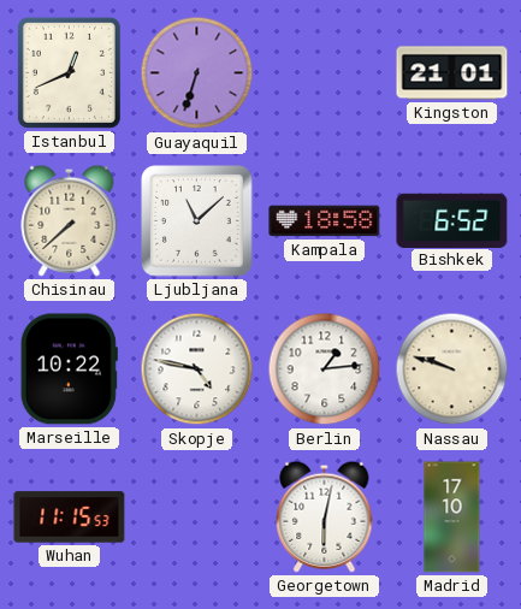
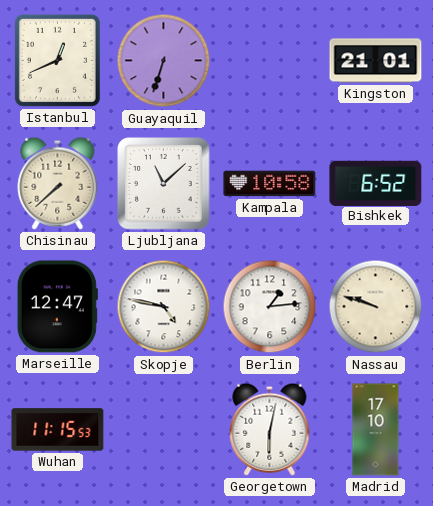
Kampala: 18:58 -> 10:58
Marseille: 10:22 -> 12:47
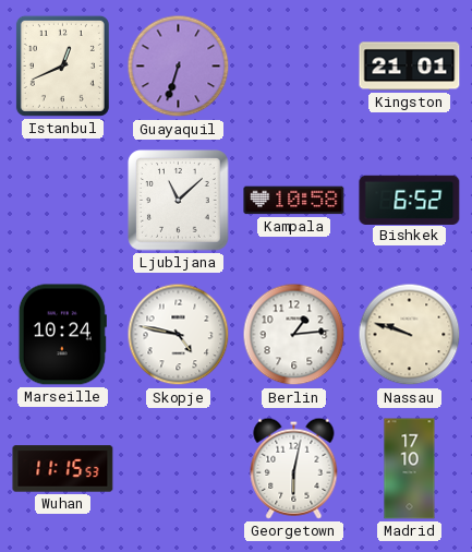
Chisinau: 7:38 -> none
Marseille: 12:47 -> 10:24
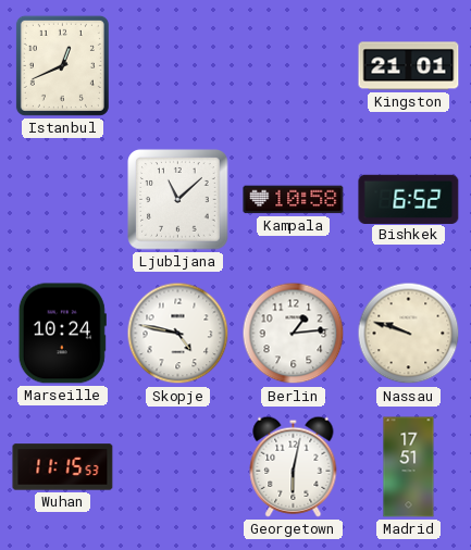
Guayaquil: 6:33 -> none
Madrid: 17:10 -> 17:51
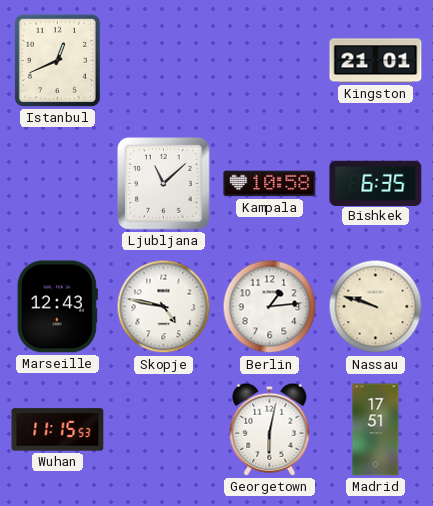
Bishkek: 6:52 -> 6:35
Marseille: 10:24 -> 12:43
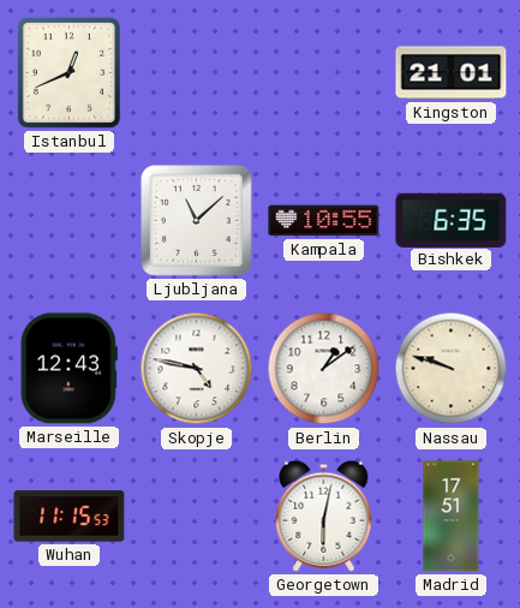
Kampala: 10:58 -> 10:55
Berlin: 1:14 -> 1:09
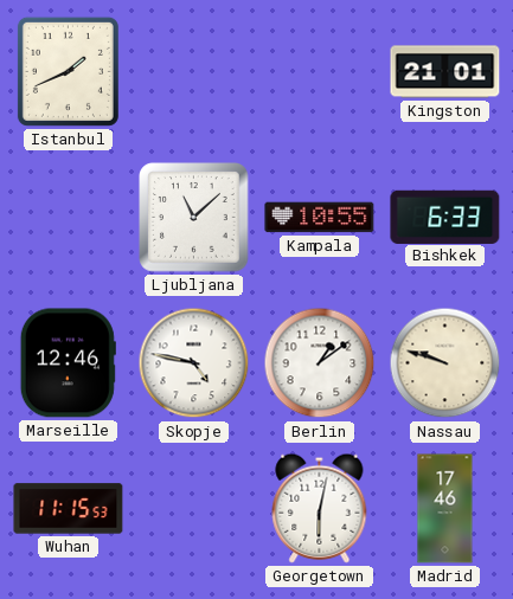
Istanbul: 12:41 -> 1:41
Bishkek: 6:35 -> 6:33
Marseille: 12:43 -> 12:46
Madrid: 17:51 -> 17:46
